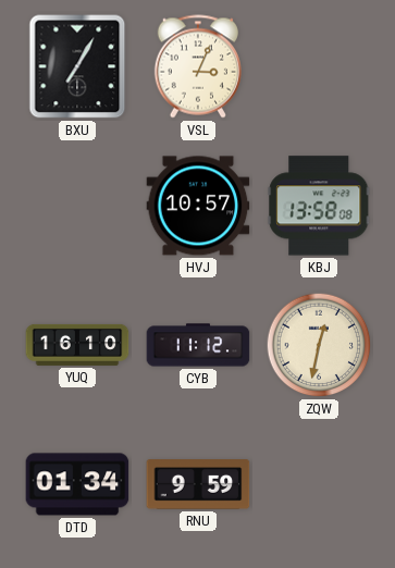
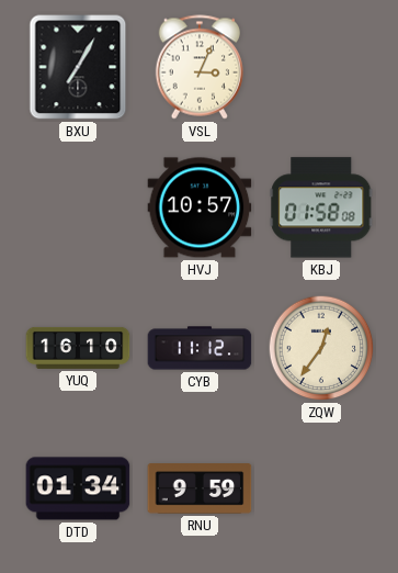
KBJ: 13:58 -> 01:58
ZQW: 12:32 -> 12:36
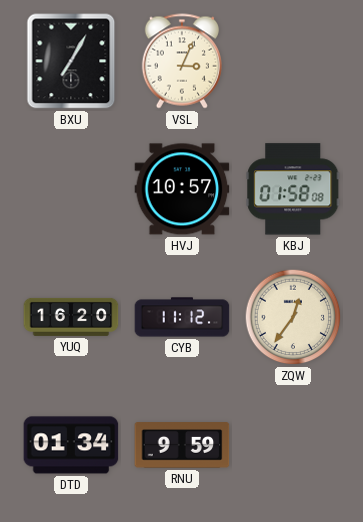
YUQ: 16:10 -> 16:20
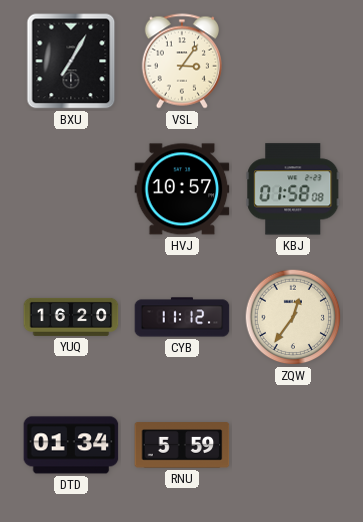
VSL: 3:04 -> 3:06
RNU: 9:59 -> 5:59
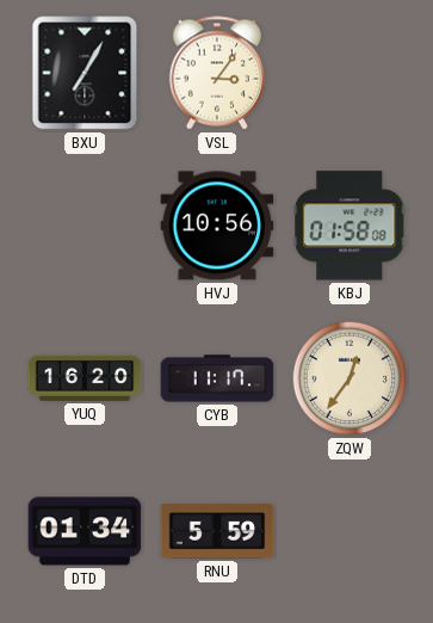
HVJ: 10:57 -> 10:56
CYB: 11:12 -> 11:17
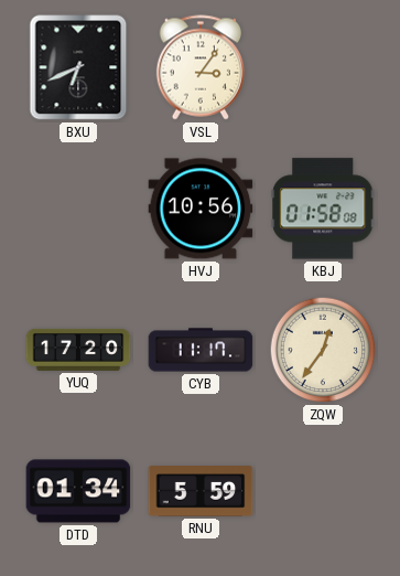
BXU: 7:05 -> 6:41
YUQ: 16:20 -> 17:20
